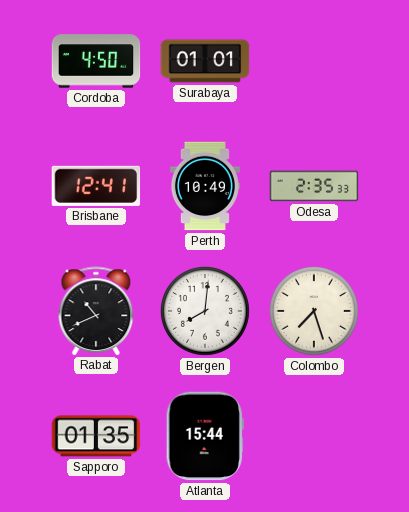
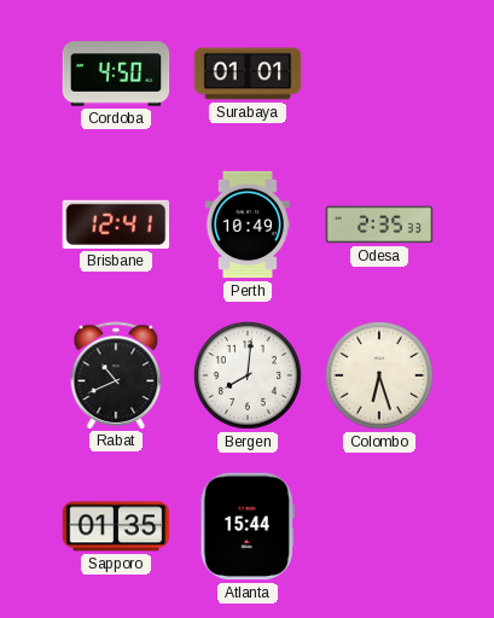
Colombo: 7:27 -> 6:27
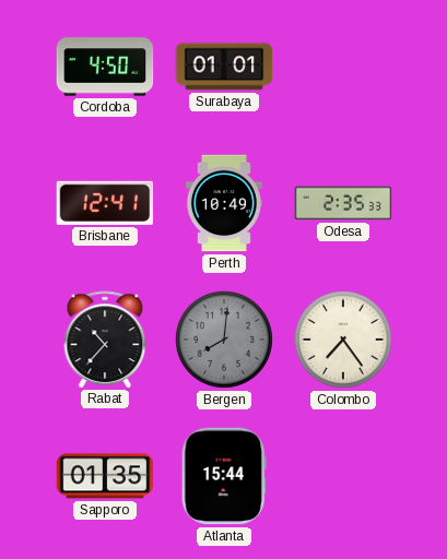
Rabat: 10:41 -> 10:37
Bergen dial: white -> grey
Colombo: 6:27 -> 7:24
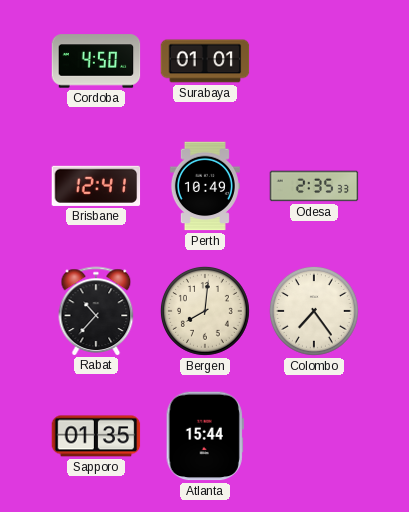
Bergen dial: grey -> cream
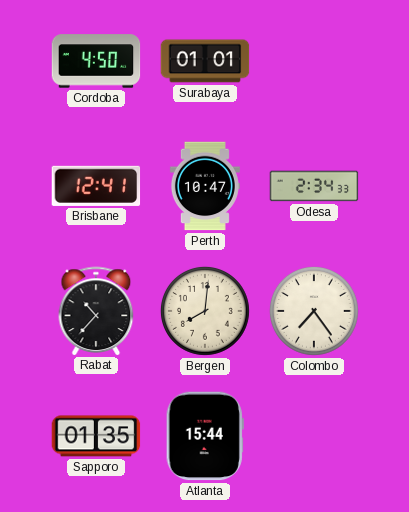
Perth: 10:49 -> 10:47
Odesa: 2:35 -> 2:34
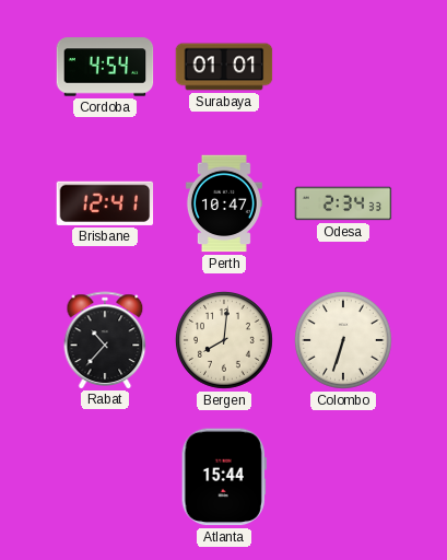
Cordoba: 4:50 -> 4:54
Colombo: 7:24 -> 6:33
Sapporo: 01:35 -> none
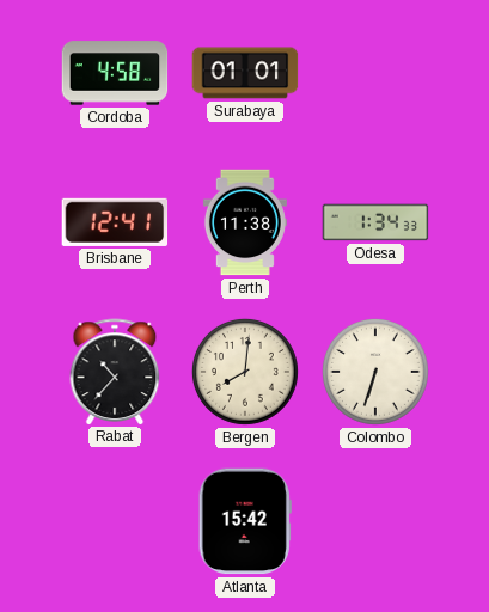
Cordoba: 4:54 -> 4:58
Perth: 10:47 -> 11:38
Odesa: 2:34 -> 1:34
Atlanta: 15:44 -> 15:42
